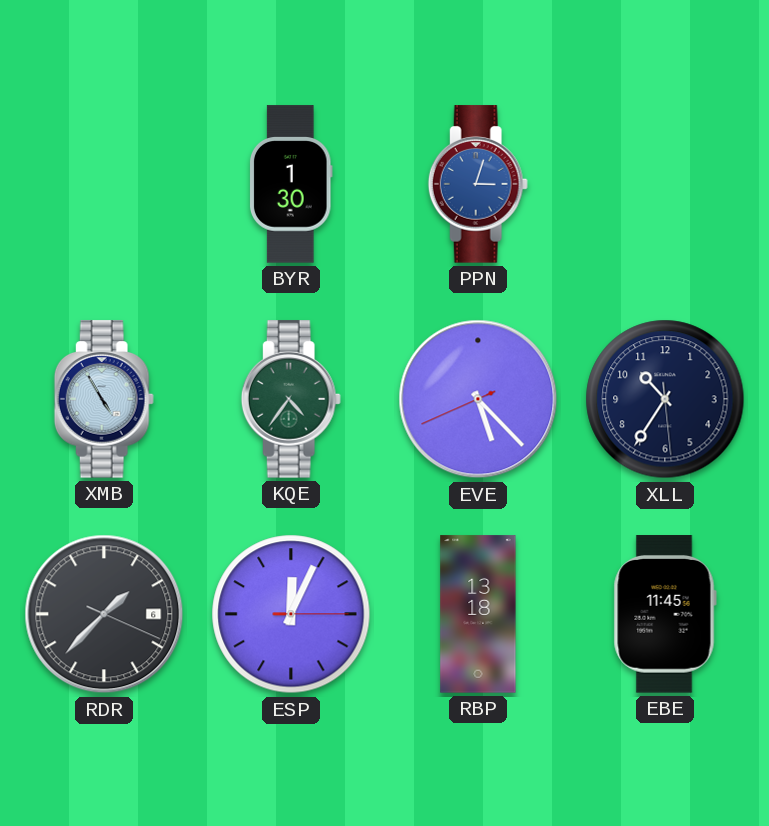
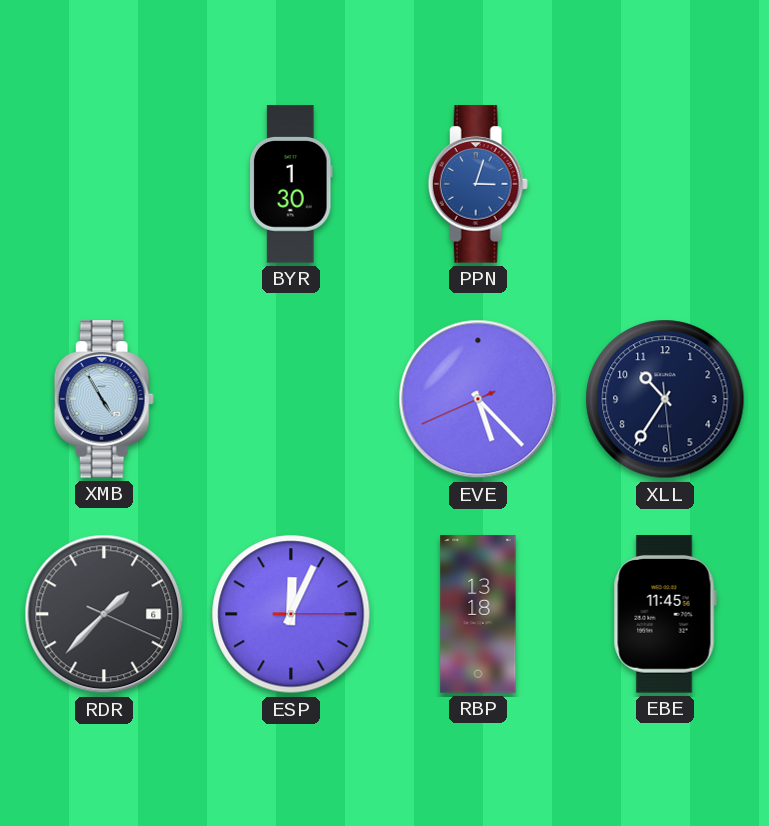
KQE: 4:36 -> none
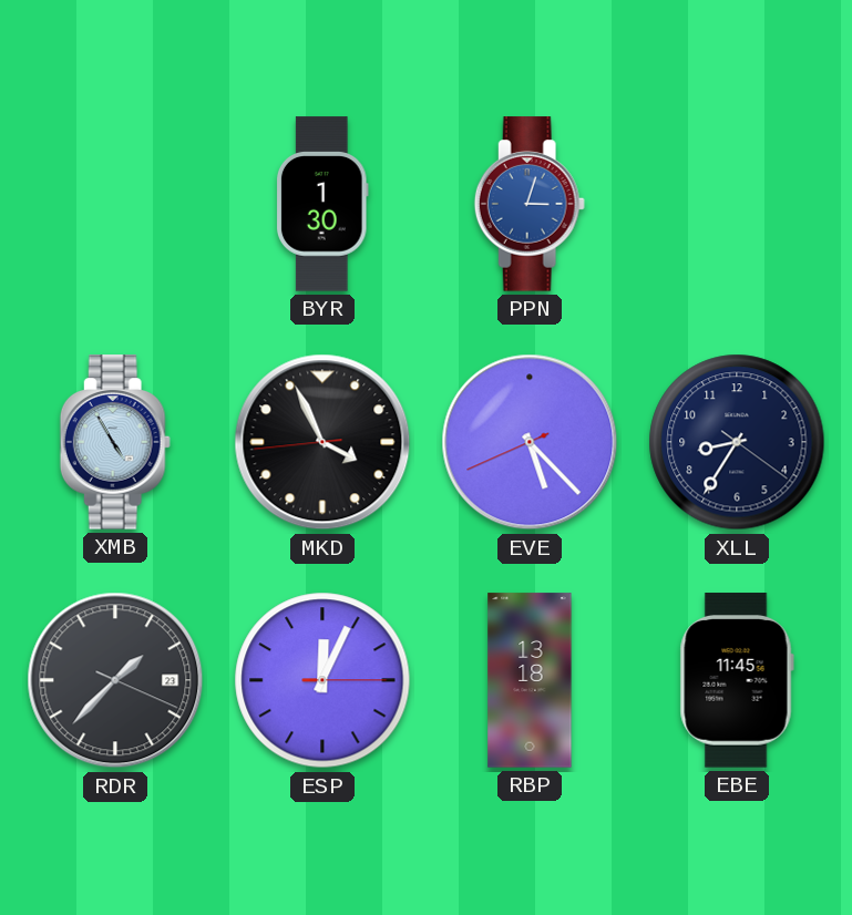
MKD: none -> 3:55
XLL: 10:35 -> 8:35
RDR date: 6 -> 23
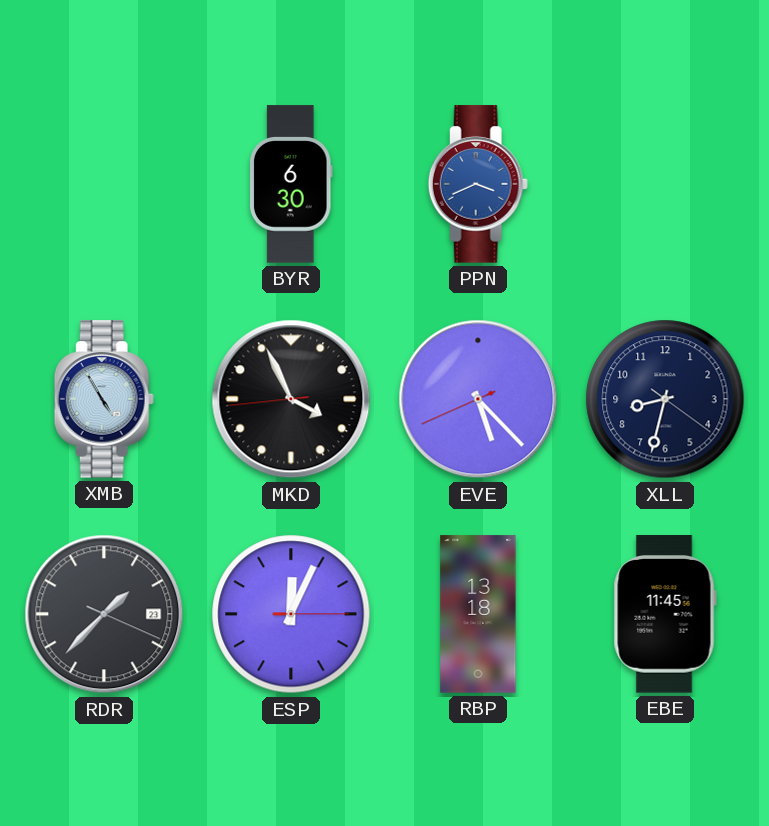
BYR: 1:30 -> 6:30
PPN: 3:03 -> 3:41
XLL: 8:35 -> 8:32
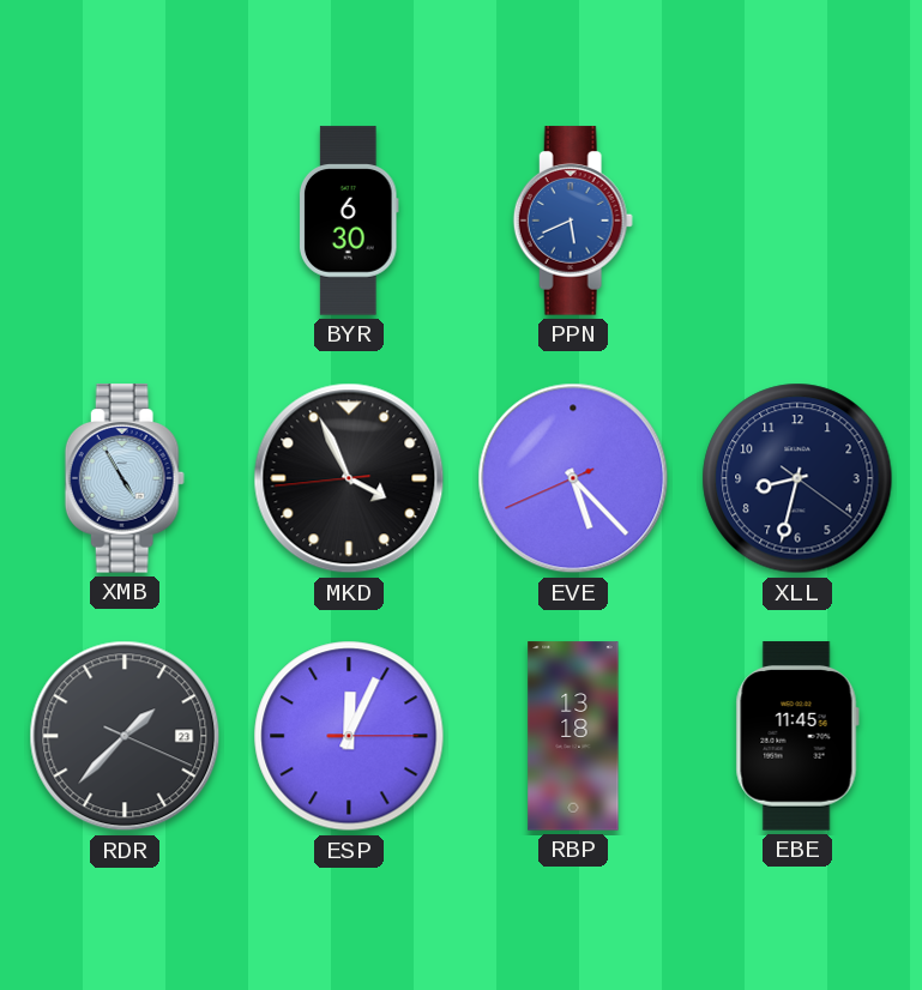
PPN: 3:41 -> 5:41
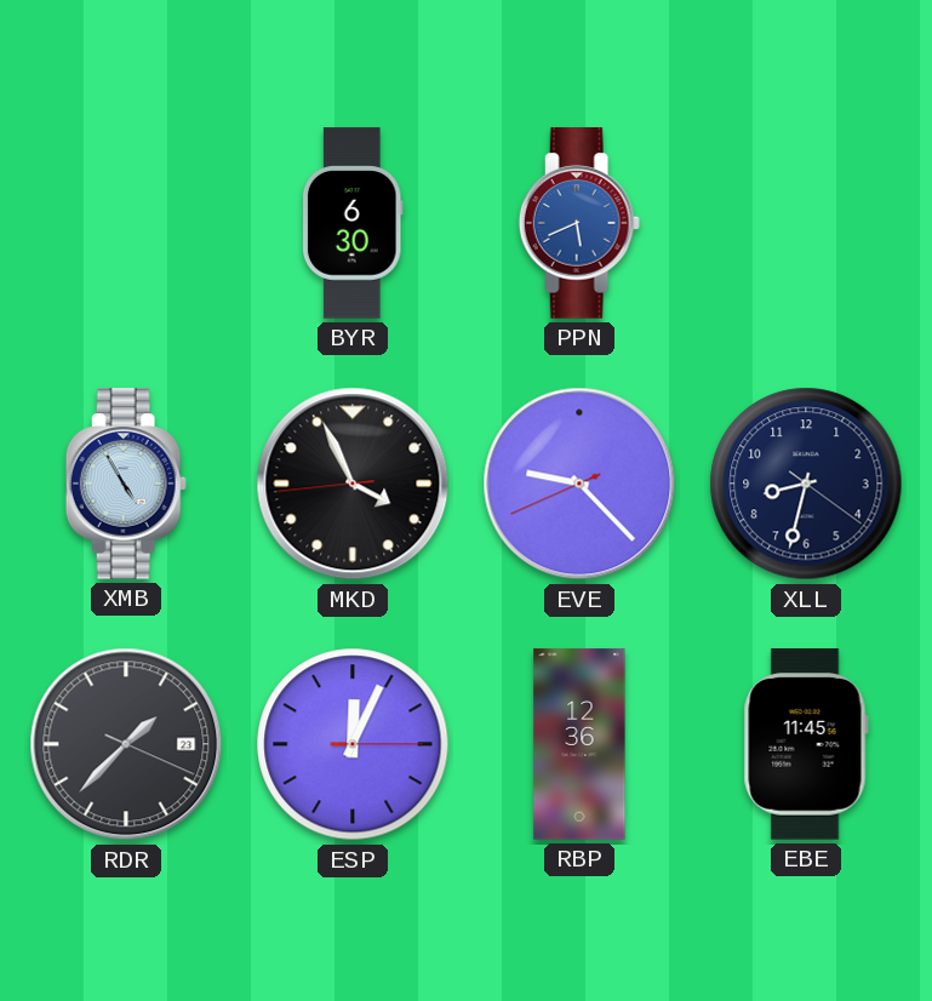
EVE: 5:22 -> 9:22
RBP: 13:18 -> 12:36
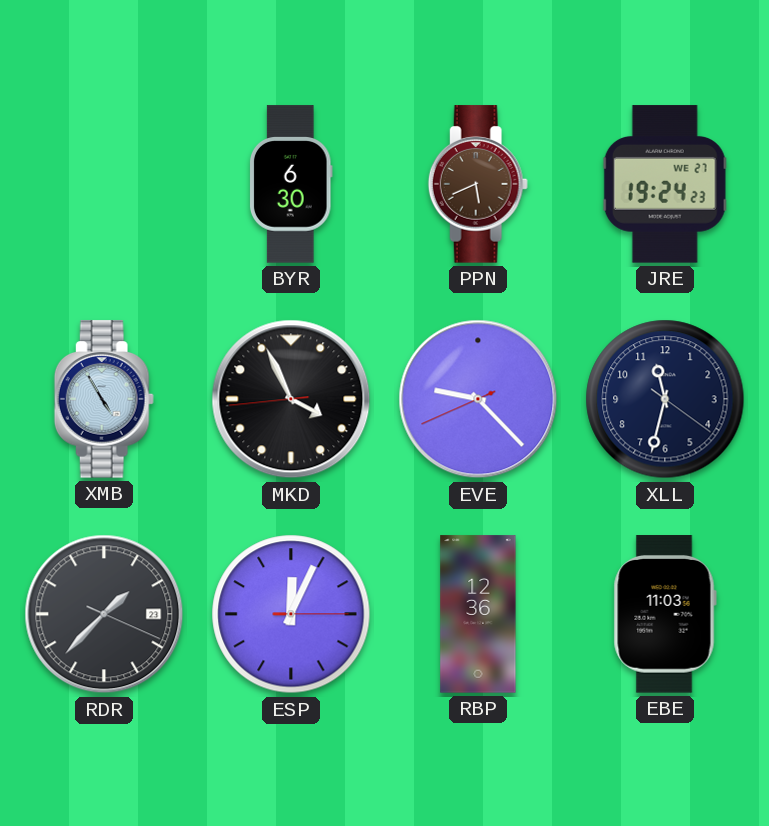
PPN dial: blue -> brown
JRE: none -> 19:24
XLL: 8:32 -> 11:32
EBE: 11:45 -> 11:03
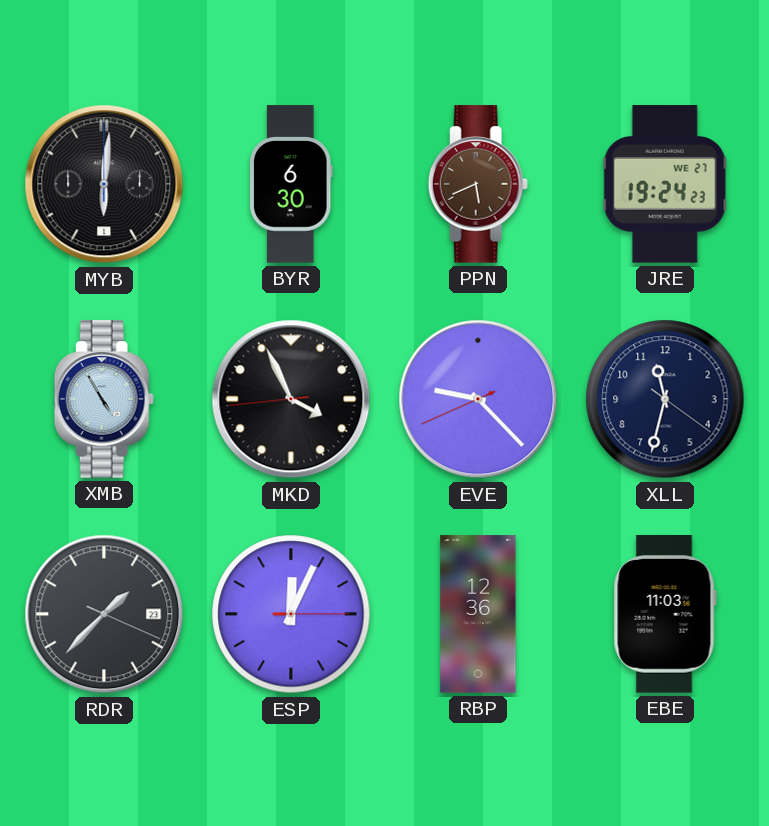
MYB: none -> 6:01
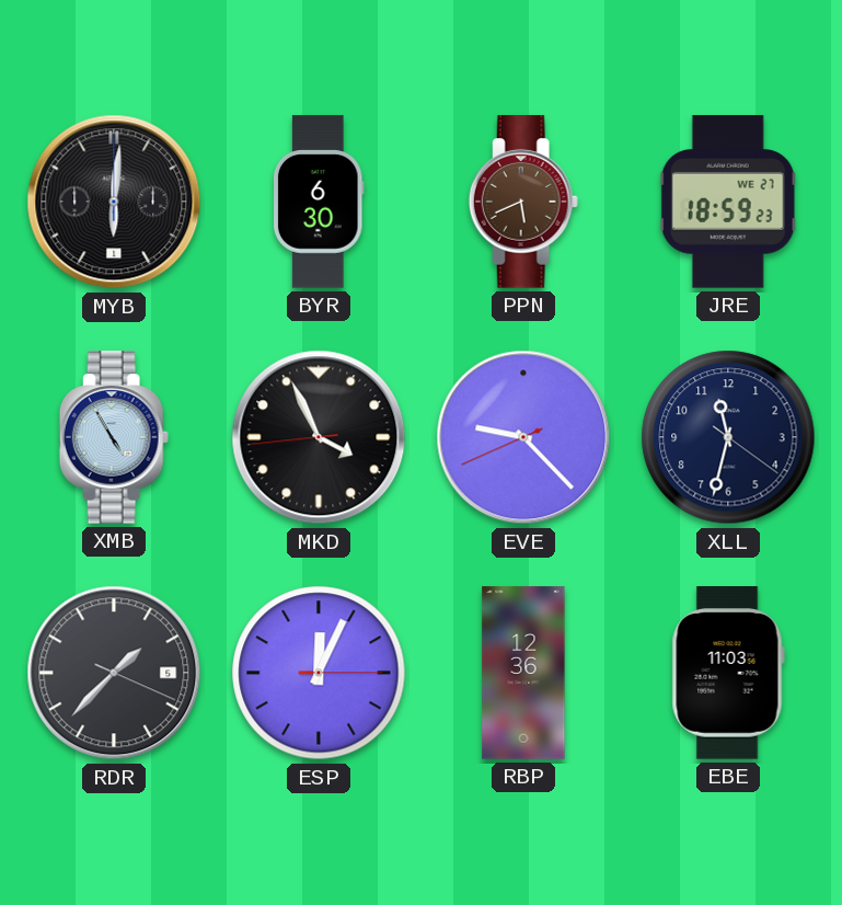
JRE: 19:24 -> 18:59
RDR date: 23 -> 5
